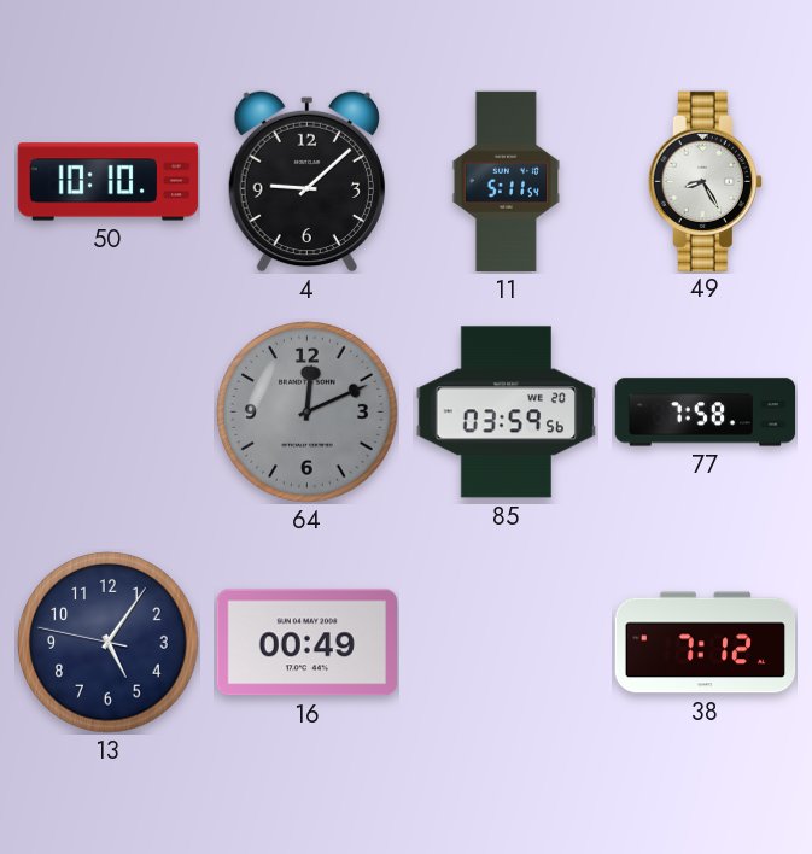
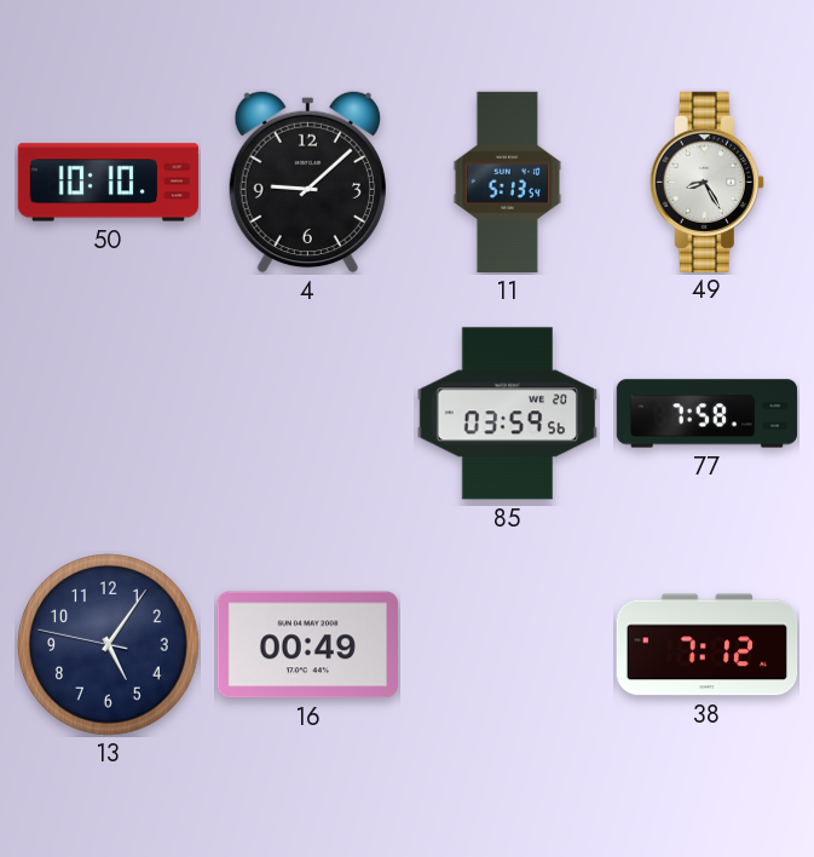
11: 5:11 -> 5:13
64: 12:11 -> none
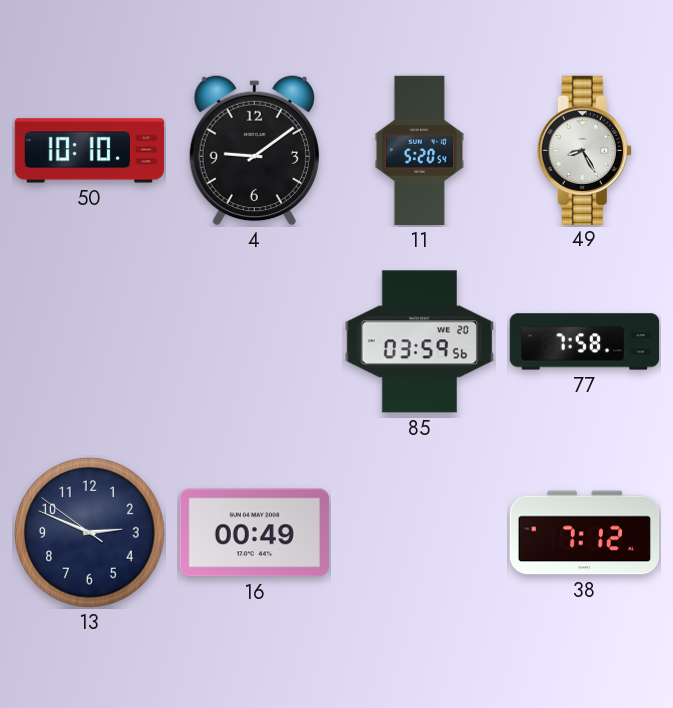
4: 9:08 -> 9:09
11: 5:13 -> 5:20
13: 5:05 -> 2:48
